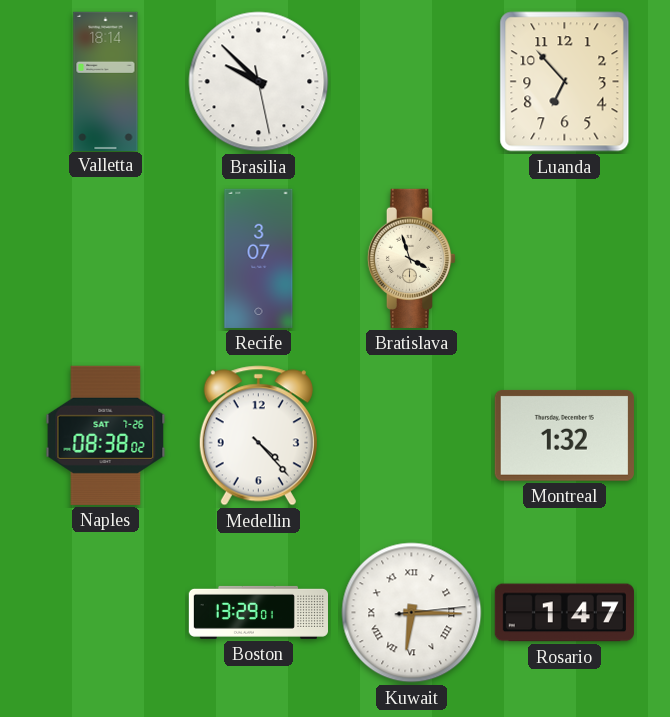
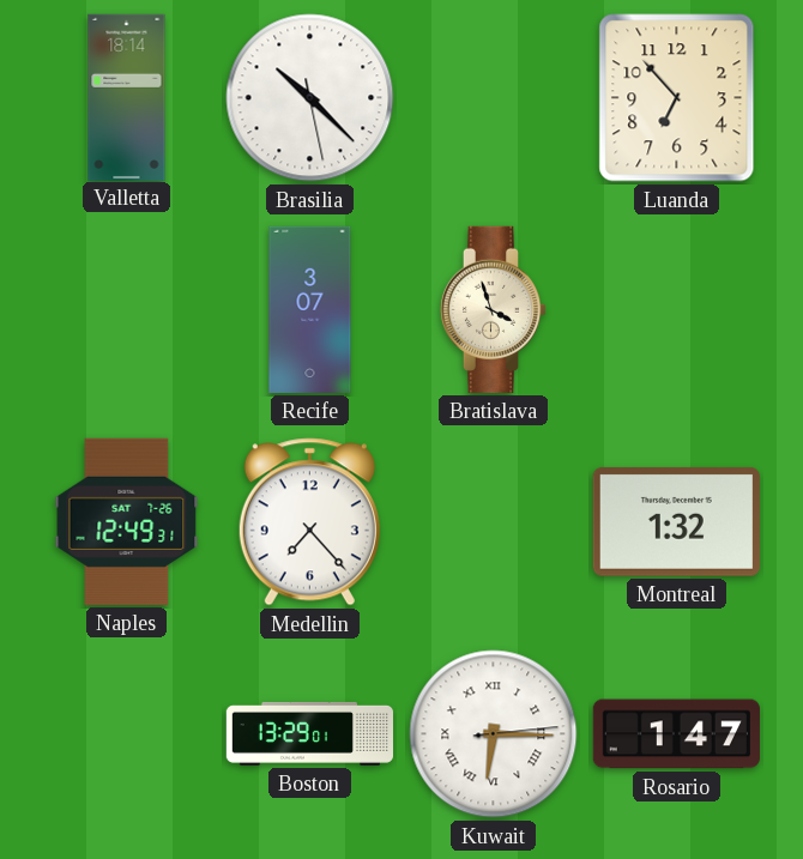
Brasilia: 9:52 -> 10:22
Naples: 08:38 -> 12:49
Medellin: 4:23 -> 7:23
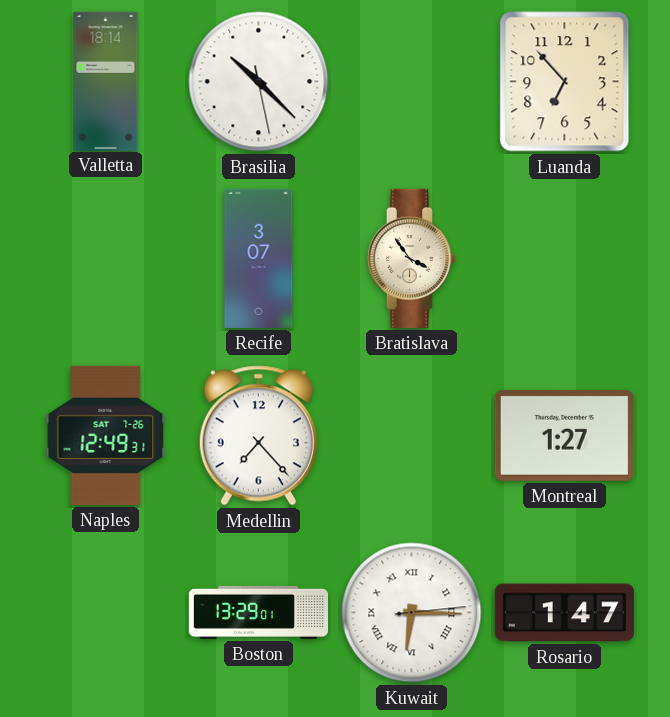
Bratislava: 3:57 -> 3:54
Montreal: 1:32 -> 1:27
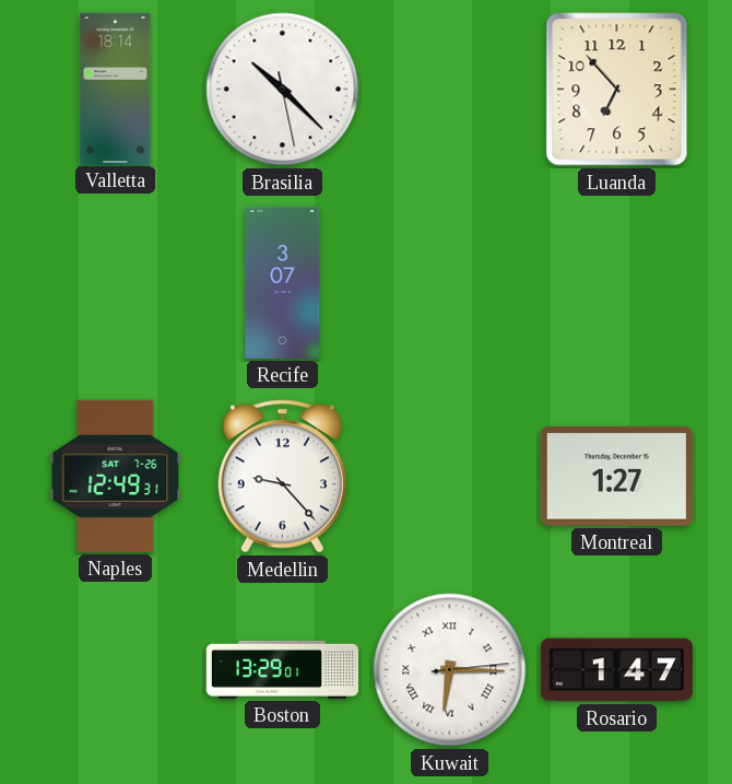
Bratislava: 3:54 -> none
Medellin: 7:23 -> 9:23
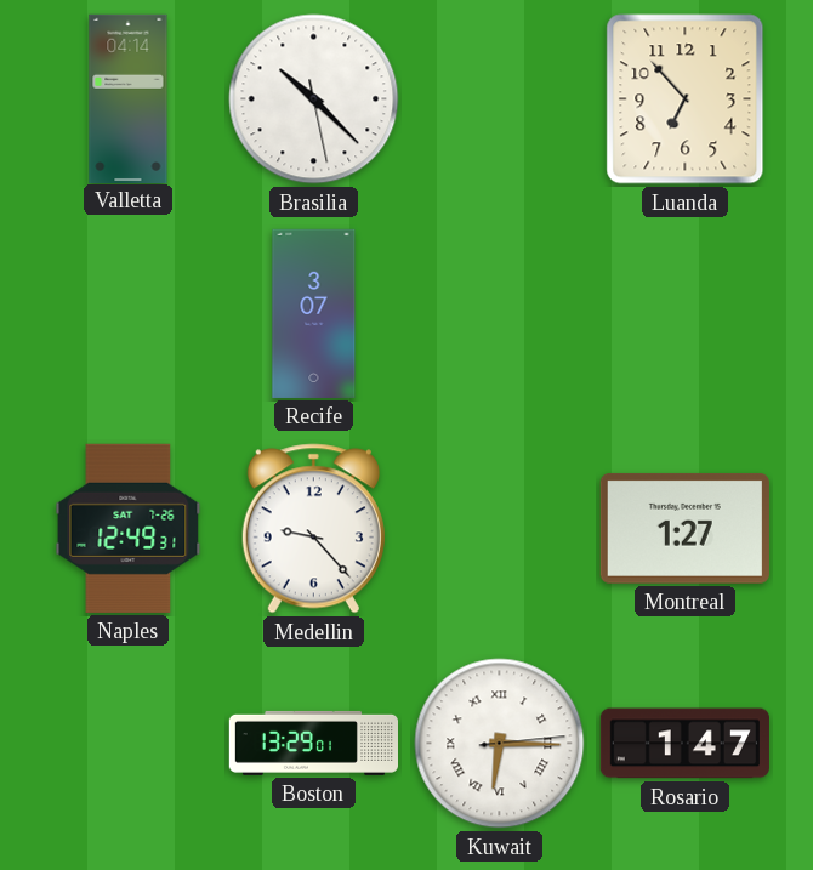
Valletta: 18:14 -> 04:14
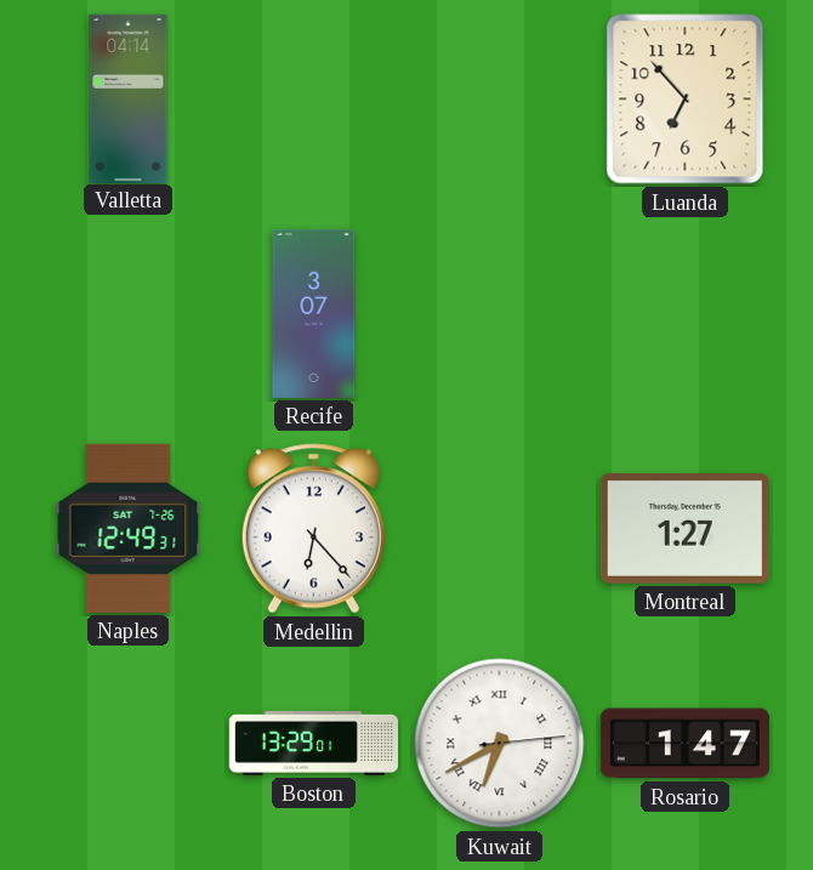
Brasilia: 10:22 -> none
Medellin: 9:23 -> 6:23
Kuwait: 6:15 -> 6:40
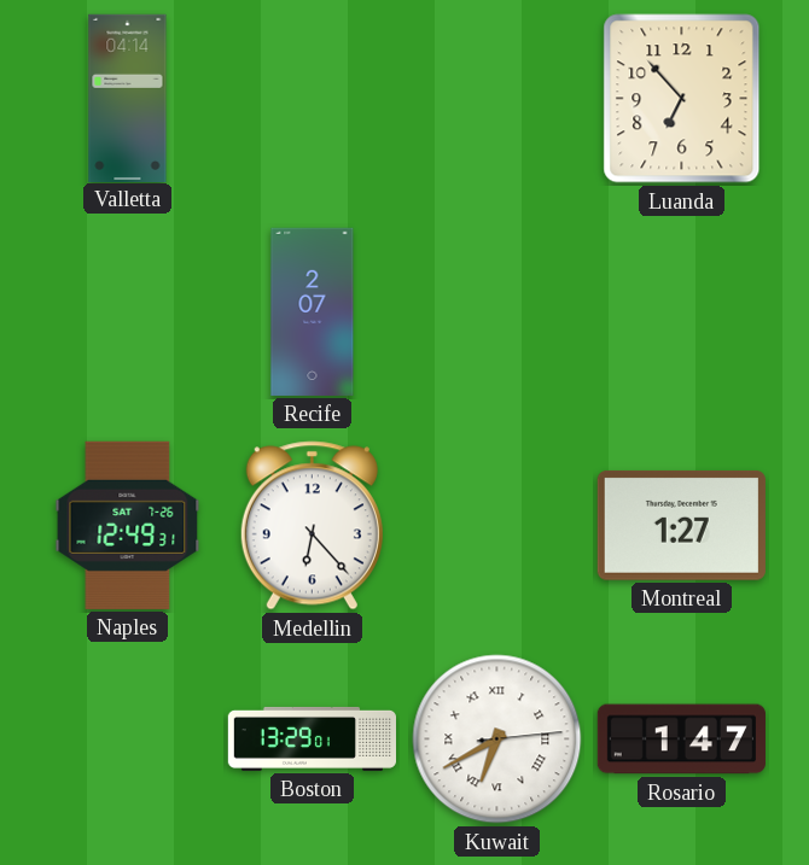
Recife: 3:07 -> 2:07
